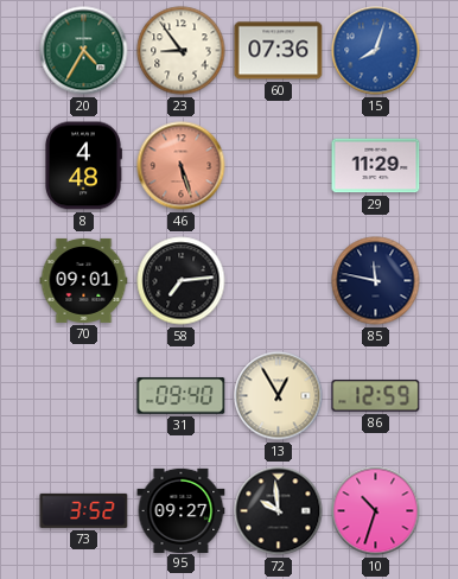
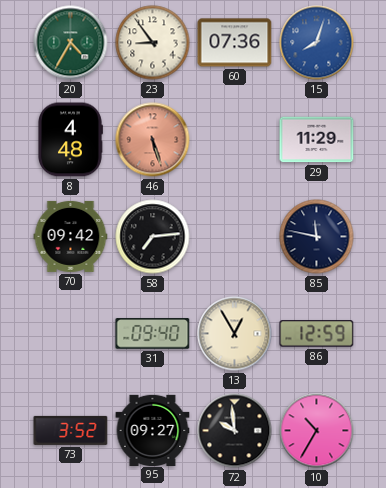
70: 09:01 -> 09:42
10: 10:33 -> 10:35
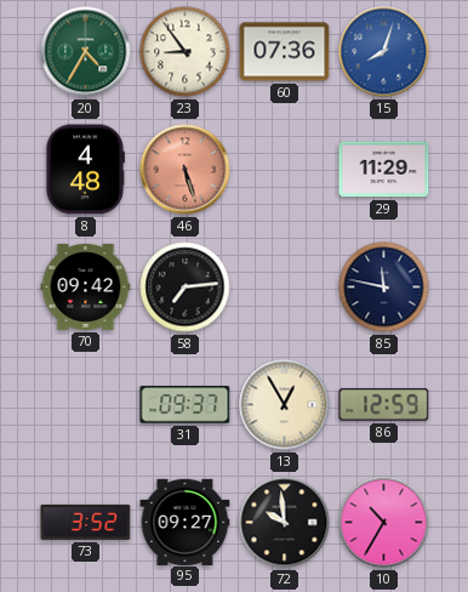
31: 09:40 -> 09:37
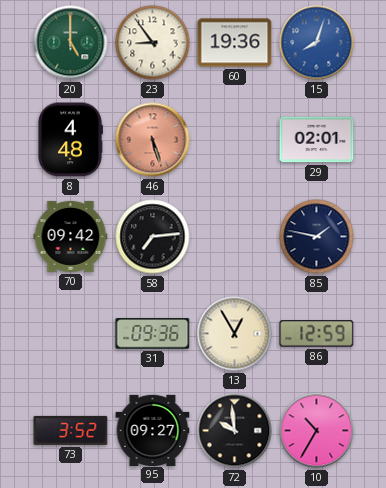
20: 4:35 -> 5:00
60: 07:36 -> 19:36
29: 11:29 -> 02:01
85: 11:47 -> 1:47
31: 09:37 -> 09:36
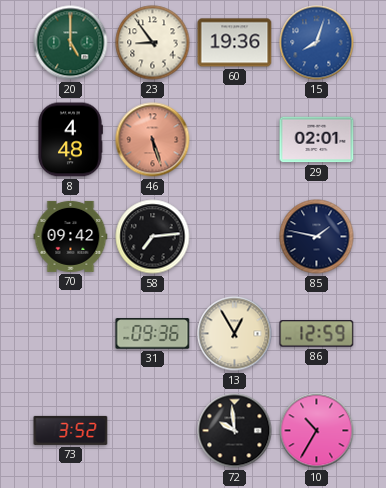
95: 09:27 -> none
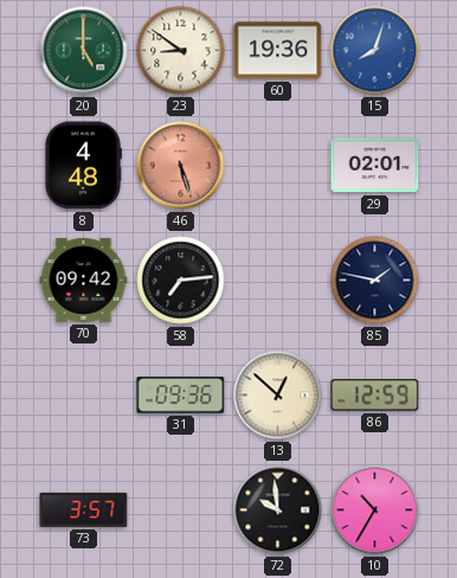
23: 8:54 -> 8:51
13: 12:55 -> 12:52
73: 3:52 -> 3:57
